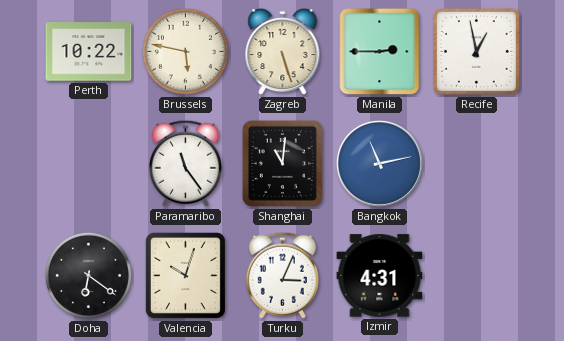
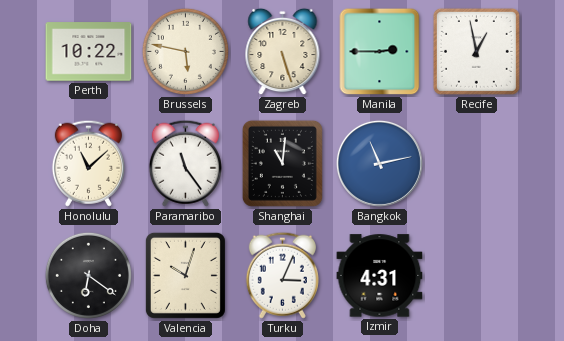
Honolulu: none -> 11:08
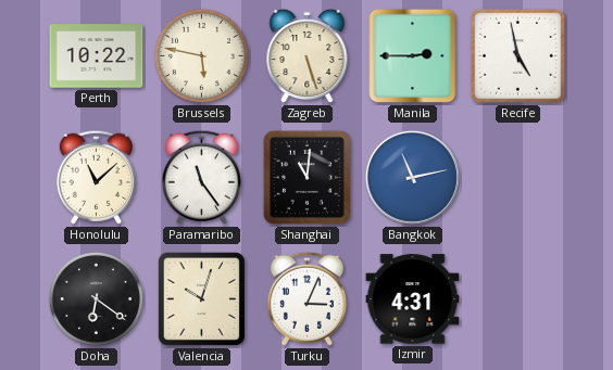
Recife: 12:58 -> 4:58
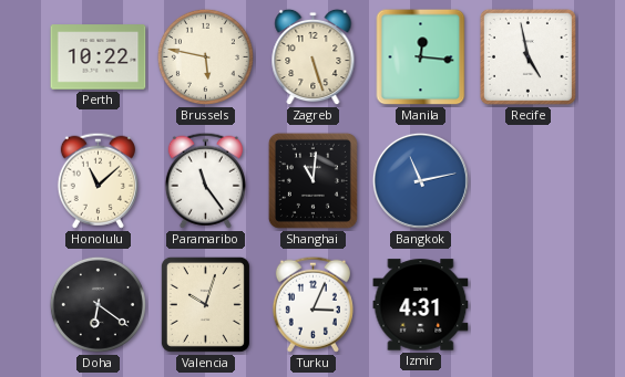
Manila: 2:45 -> 12:16
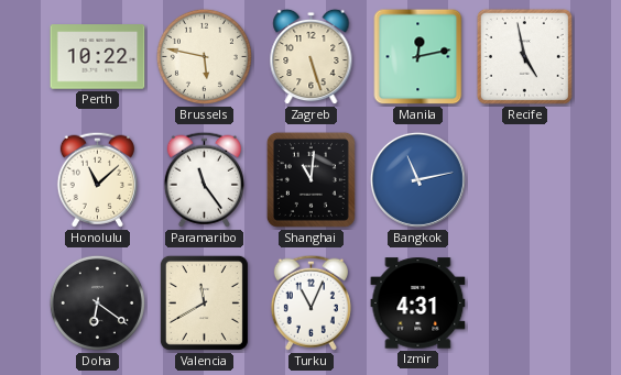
Manila: 12:16 -> 12:13
Valencia: 10:03 -> 11:40
Turku: 3:04 -> 11:04
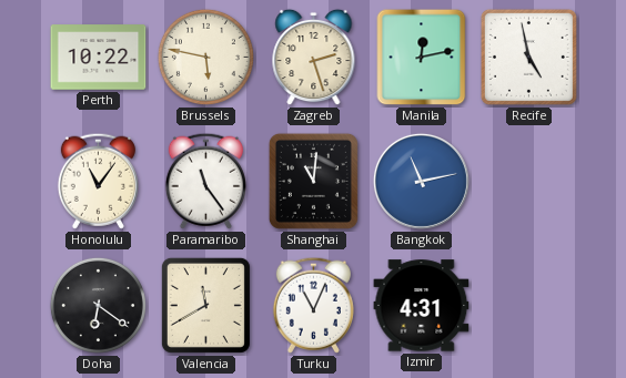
Zagreb: 5:27 -> 2:27
Honolulu: 11:08 -> 11:06
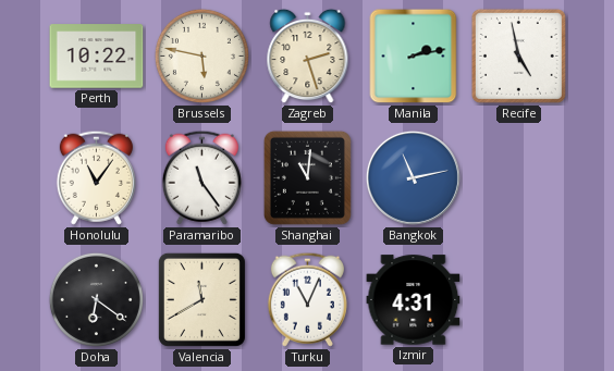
Manila: 12:13 -> 2:13
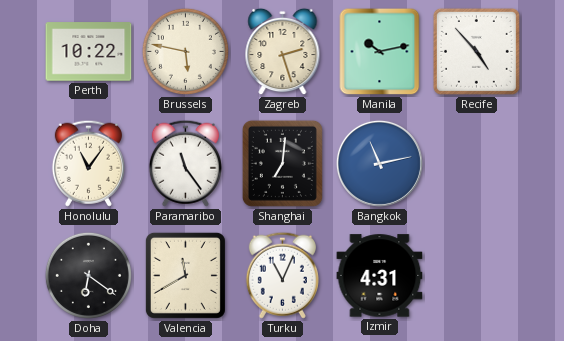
Manila: 2:13 -> 10:13
Recife: 4:58 -> 4:53
Shanghai: 11:01 -> 7:01
